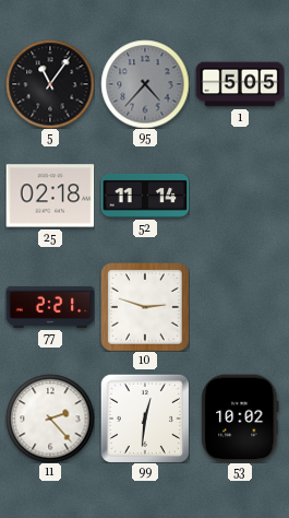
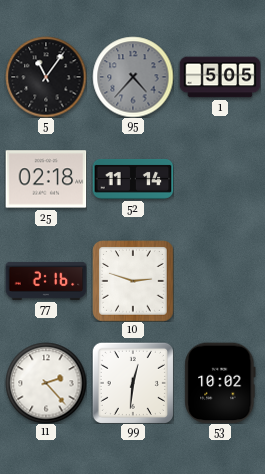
77: 2:21 -> 2:16
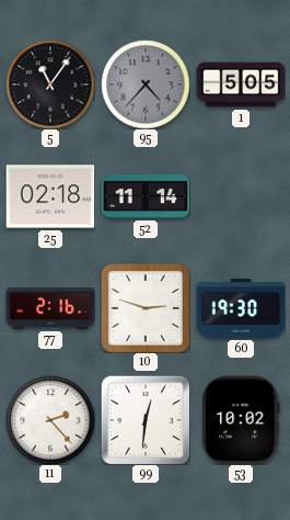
60: none -> 19:30
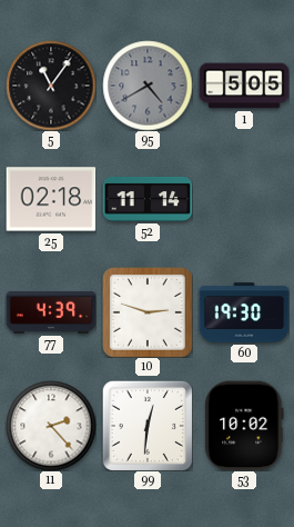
95: 4:37 -> 4:40
77: 2:16 -> 4:39
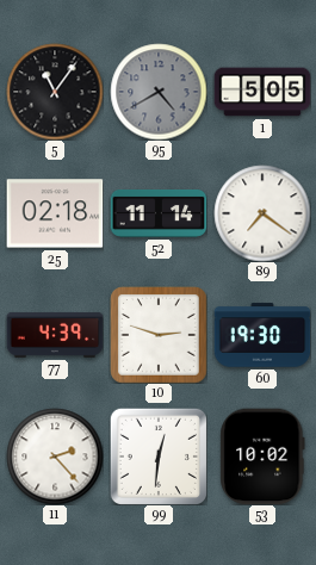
89: none -> 7:21
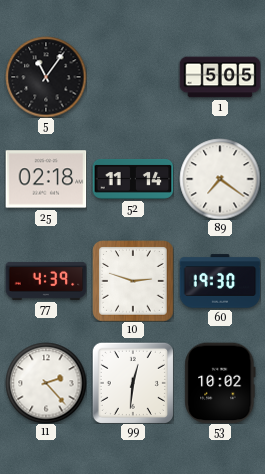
95: 4:40 -> none
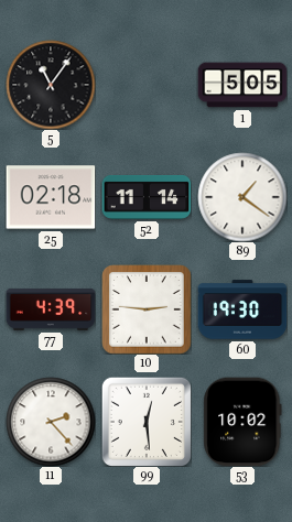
89: 7:21 -> 1:21
10: 2:48 -> 2:46
99: 12:31 -> 12:29
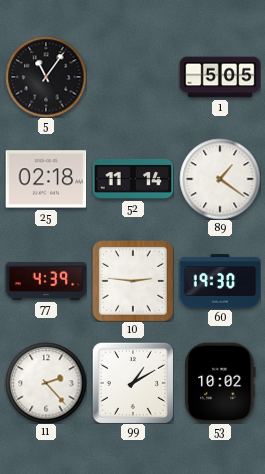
99: 12:29 -> 1:10
